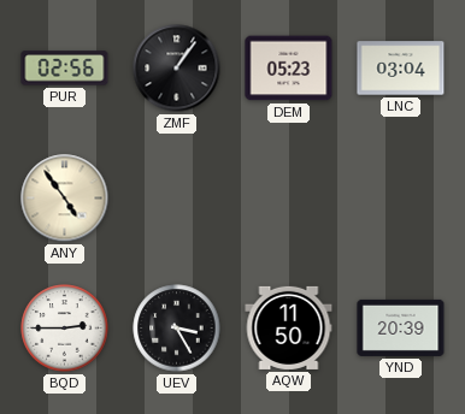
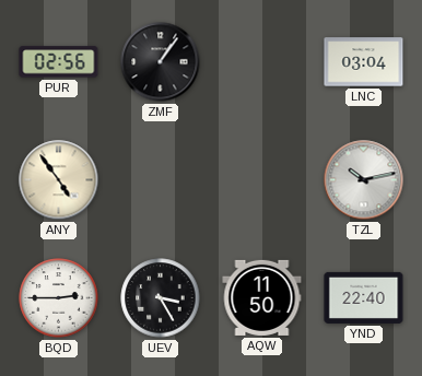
DEM: 05:23 -> none
TZL: none -> 10:13
YND: 20:39 -> 22:40
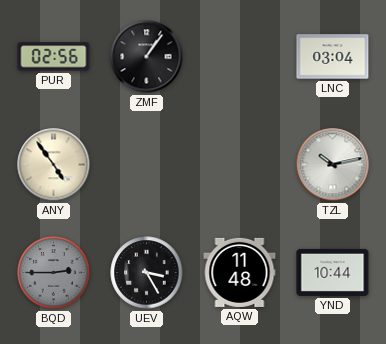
BQD dial: white -> grey
AQW: 11:50 -> 11:48
YND: 22:40 -> 10:44
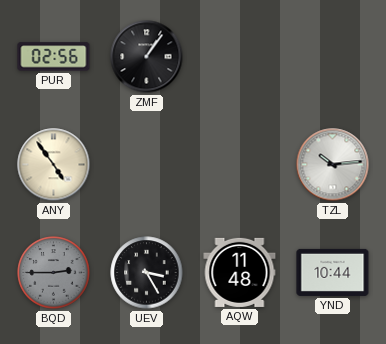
LNC: 03:04 -> none
TZL: 10:13 -> 10:14
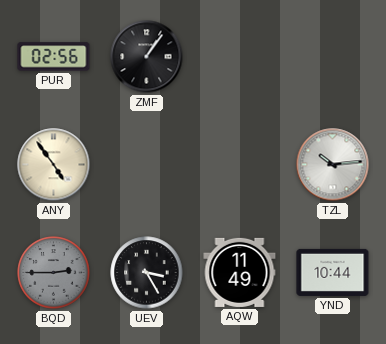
AQW: 11:48 -> 11:49
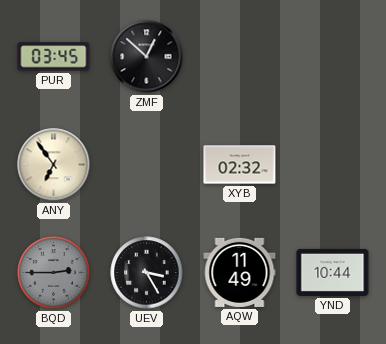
PUR: 02:56 -> 03:45
ZMF: 1:06 -> 12:52
ANY: 4:54 -> 6:54
XYB: none -> 02:32
TZL: 10:14 -> none
